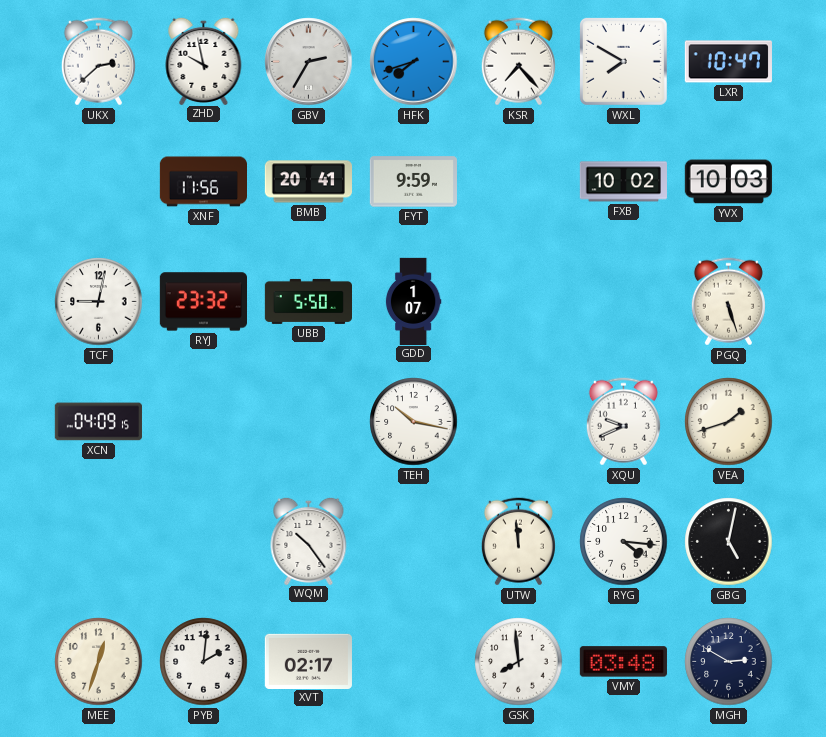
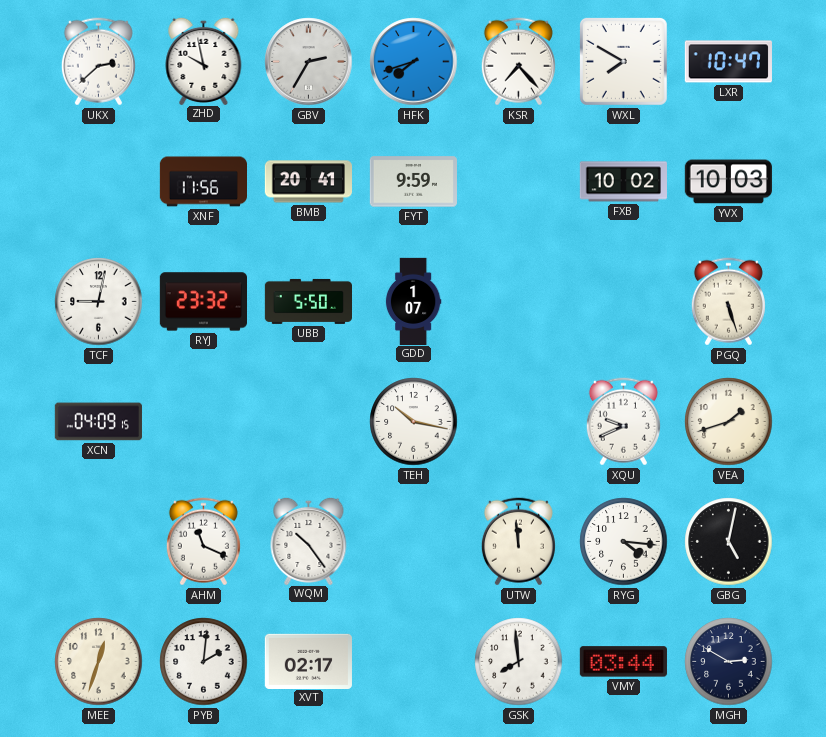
AHM: none -> 11:19
VMY: 03:48 -> 03:44
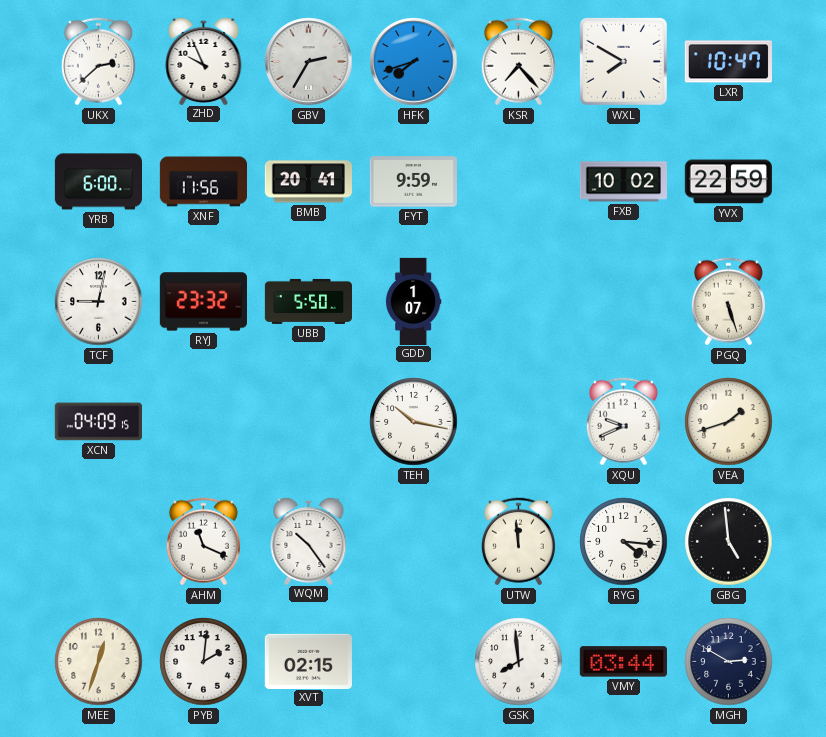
ZHD: 9:58 -> 9:56
YRB: none -> 6:00
YVX: 10:03 -> 22:59
GBG: 5:02 -> 4:59
XVT: 02:17 -> 02:15
